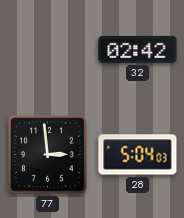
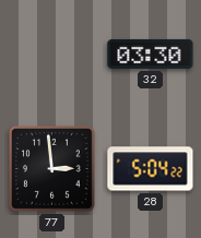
32: 02:42 -> 03:30
28: 5:04:03 -> 5:04:22
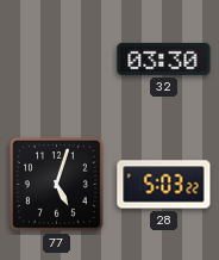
77: 2:59 -> 5:03
28: 5:04 -> 5:03
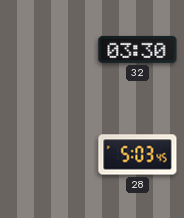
77: 5:03 -> none
28: 5:03:22 -> 5:03:45
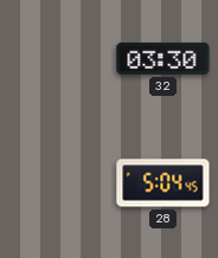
28: 5:03 -> 5:04
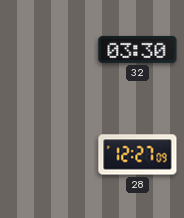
28: 5:04 -> 12:27
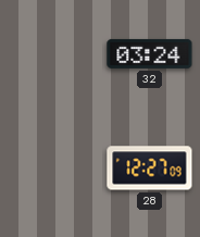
32: 03:30 -> 03:24
